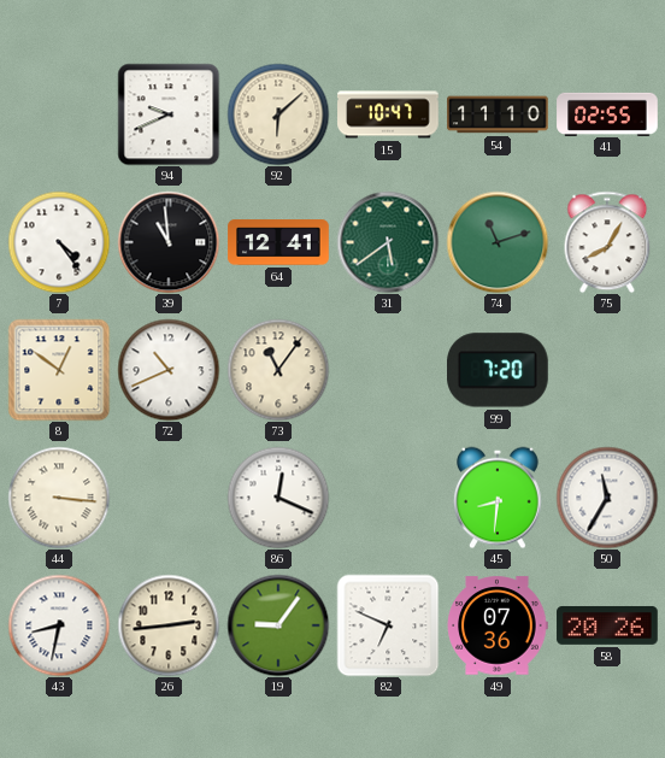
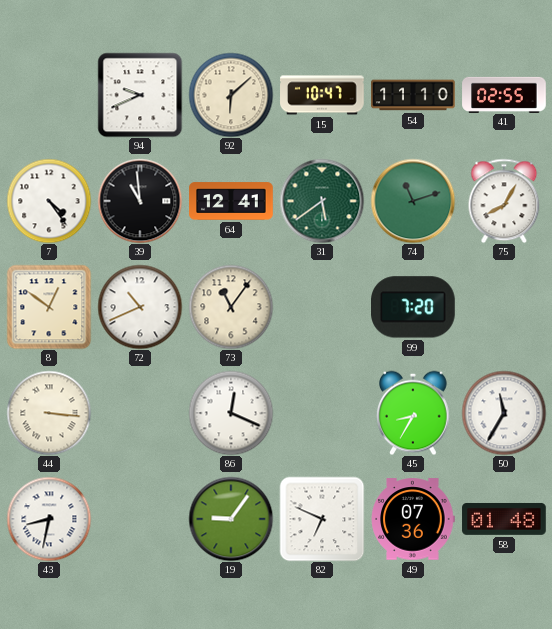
45: 8:31 -> 8:35
26: 2:44 -> none
58: 20:26 -> 01:48
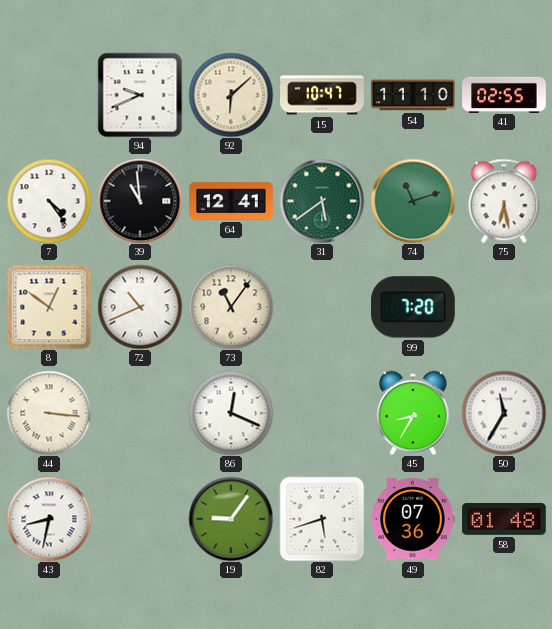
75: 8:05 -> 6:28
82: 6:49 -> 5:42
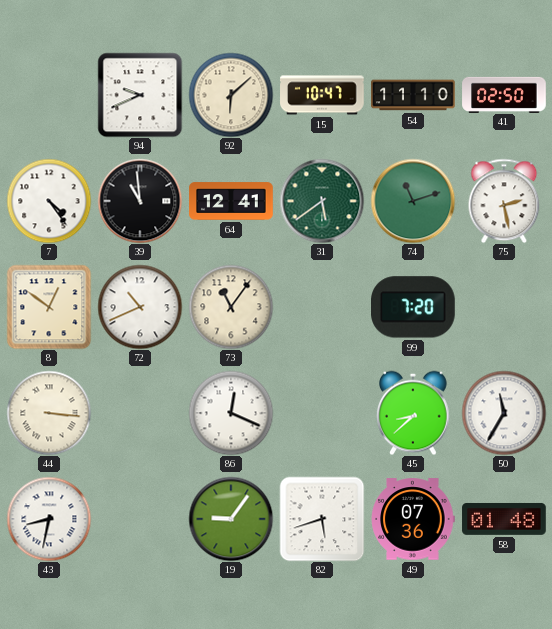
41: 02:55 -> 02:50
75: 6:28 -> 2:28
45: 8:35 -> 8:38
